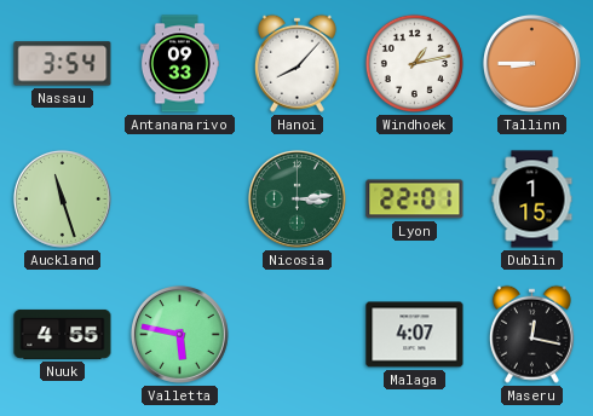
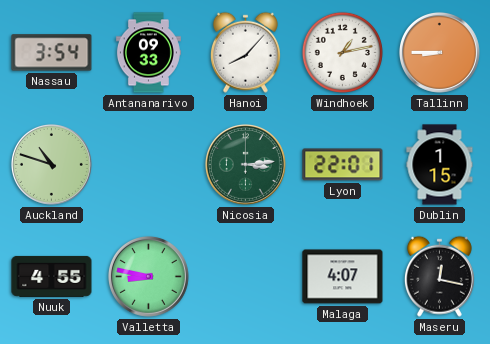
Auckland: 11:27 -> 10:48
Valletta: 5:47 -> 8:47
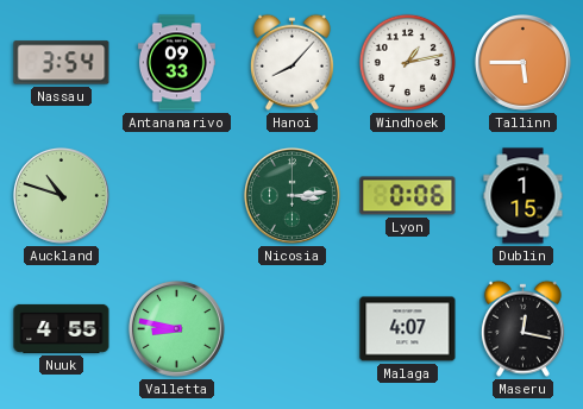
Tallinn: 8:45 -> 5:45
Lyon: 22:01 -> 0:06
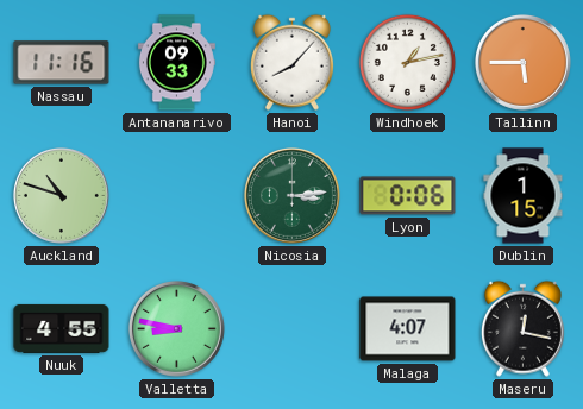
Nassau: 3:54 -> 11:16
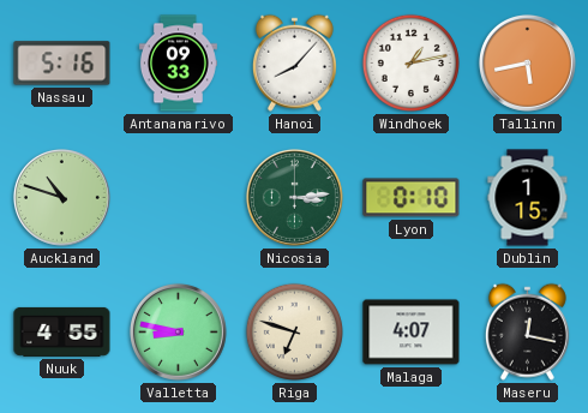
Nassau: 11:16 -> 5:16
Tallinn: 5:45 -> 5:43
Lyon: 0:06 -> 0:10
Riga: none -> 6:48
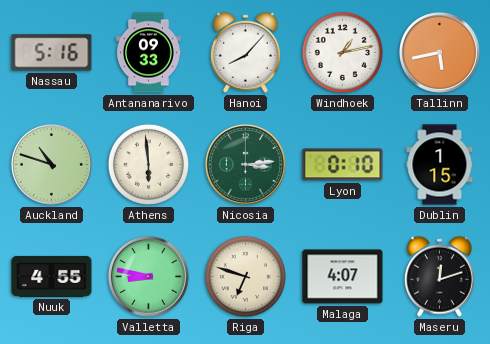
Athens: none -> 5:59
Maseru: 12:17 -> 12:12
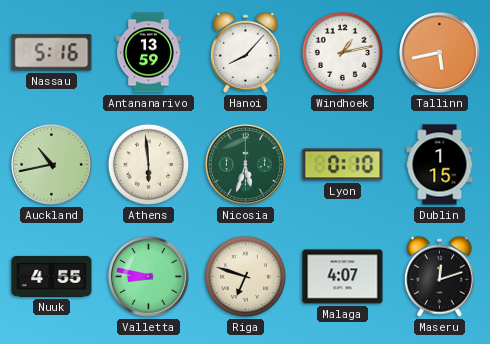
Antananarivo: 09:33 -> 13:59
Auckland: 10:48 -> 10:43
Nicosia: 3:14 -> 5:33
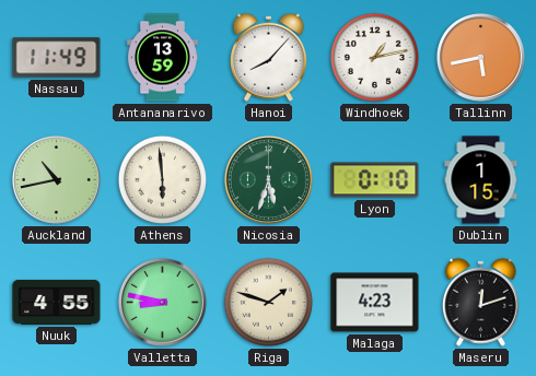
Nassau: 5:16 -> 11:49
Riga: 6:48 -> 1:48
Malaga: 4:07 -> 4:23
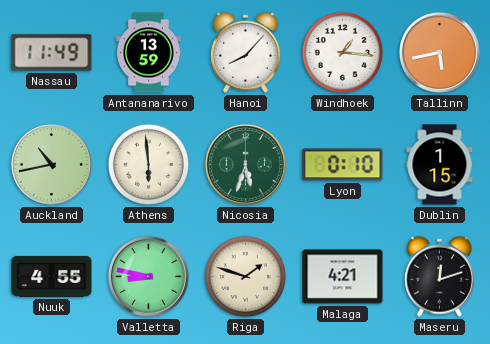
Windhoek: 1:13 -> 1:16
Malaga: 4:23 -> 4:21
